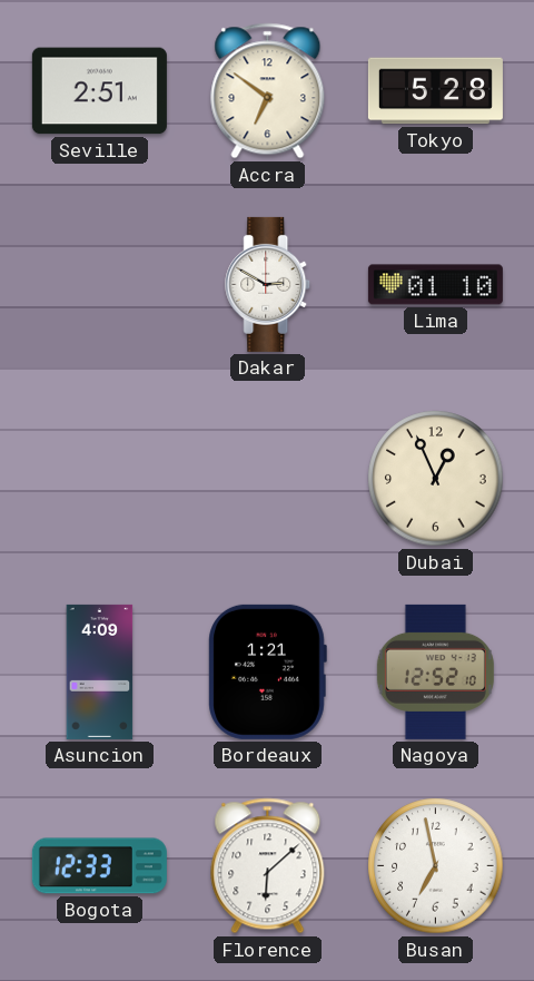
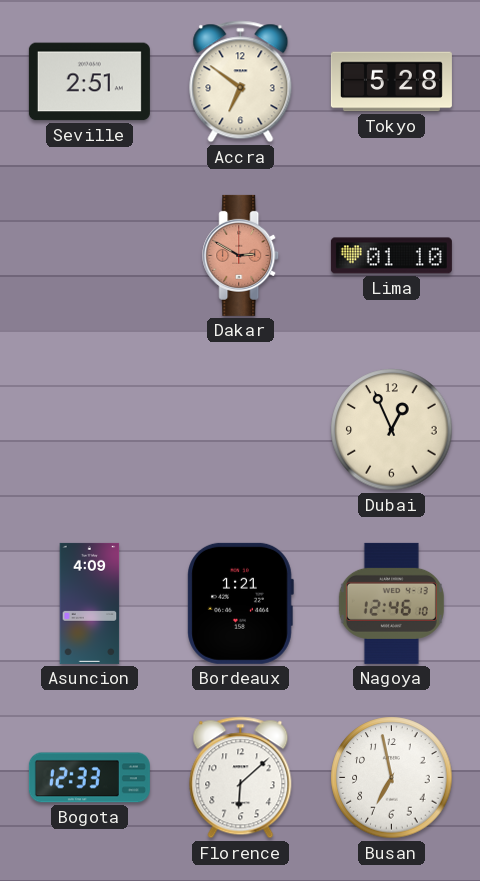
Dakar dial: white -> salmon
Nagoya: 12:52 -> 12:46
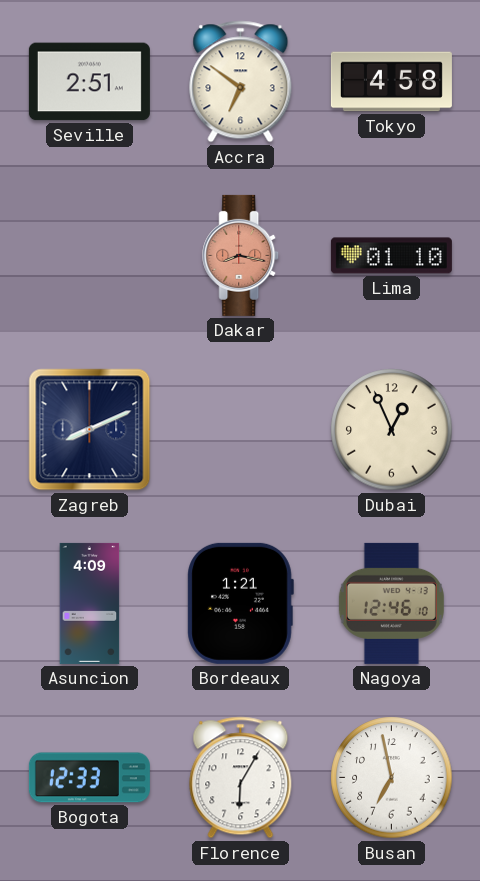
Tokyo: 5:28 -> 4:58
Dakar: 2:50 -> 8:17
Zagreb: none -> 8:11
Florence: 6:08 -> 6:05
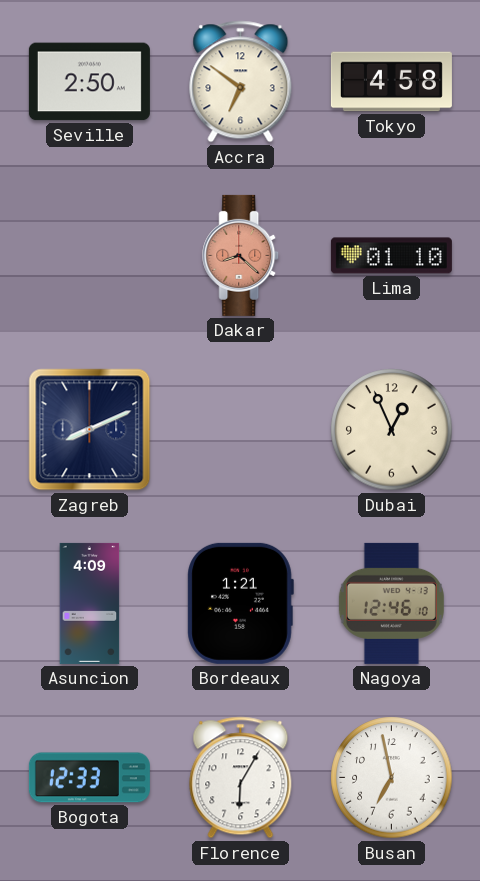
Seville: 2:51 -> 2:50
Dakar: 8:17 -> 8:22
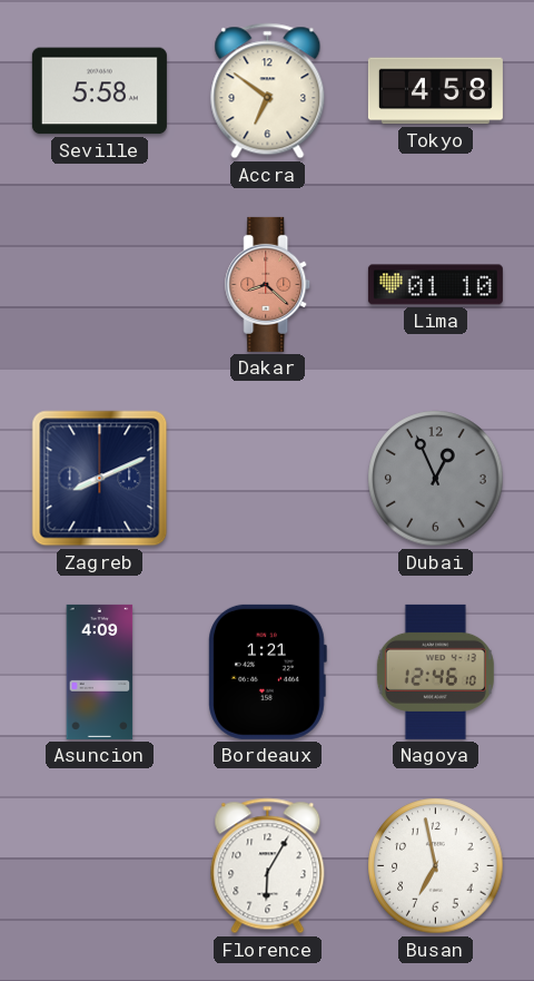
Seville: 2:50 -> 5:58
Dubai dial: cream -> grey
Bogota: 12:33 -> none
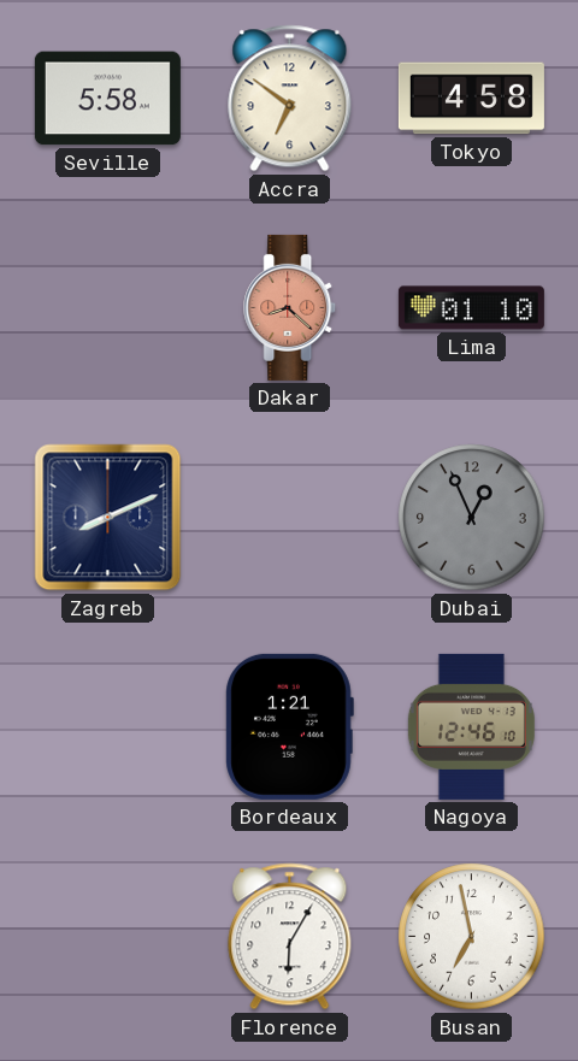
Asuncion: 4:09 -> none
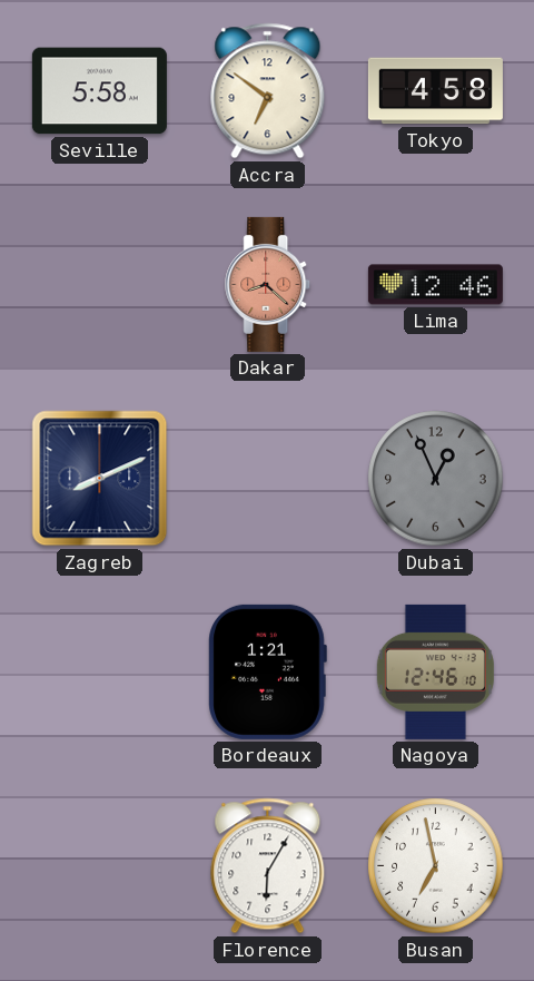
Lima: 01:10 -> 12:46
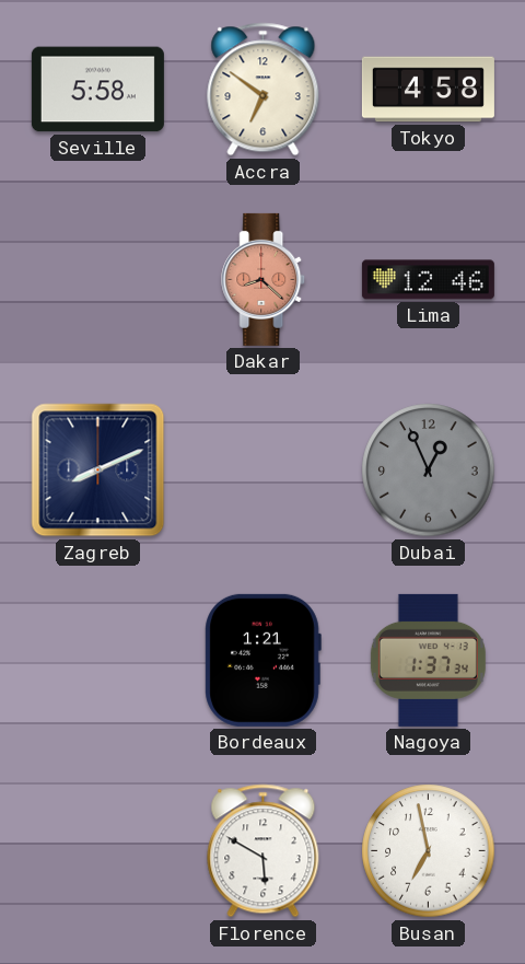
Nagoya: 12:46 -> 1:37
Florence: 6:05 -> 5:50
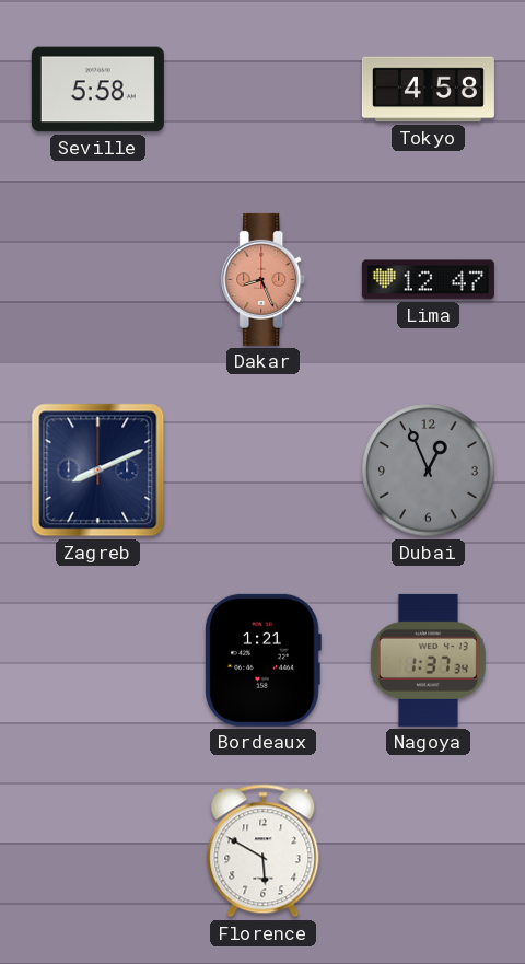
Accra: 6:51 -> none
Dakar: 8:22 -> 8:26
Lima: 12:46 -> 12:47
Busan: 6:58 -> none
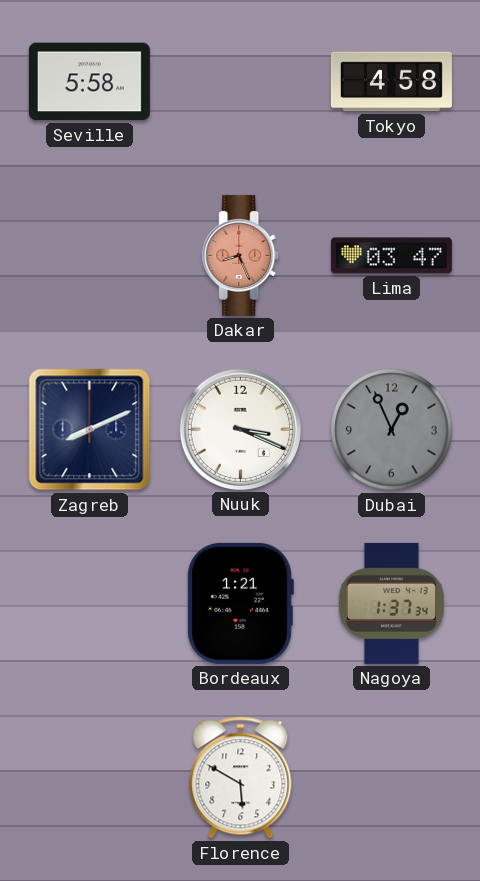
Lima: 12:47 -> 03:47
Nuuk: none -> 3:19
